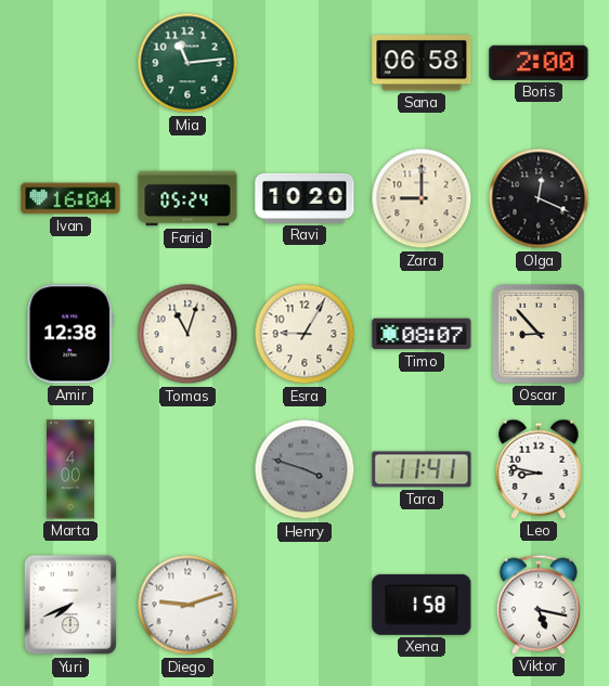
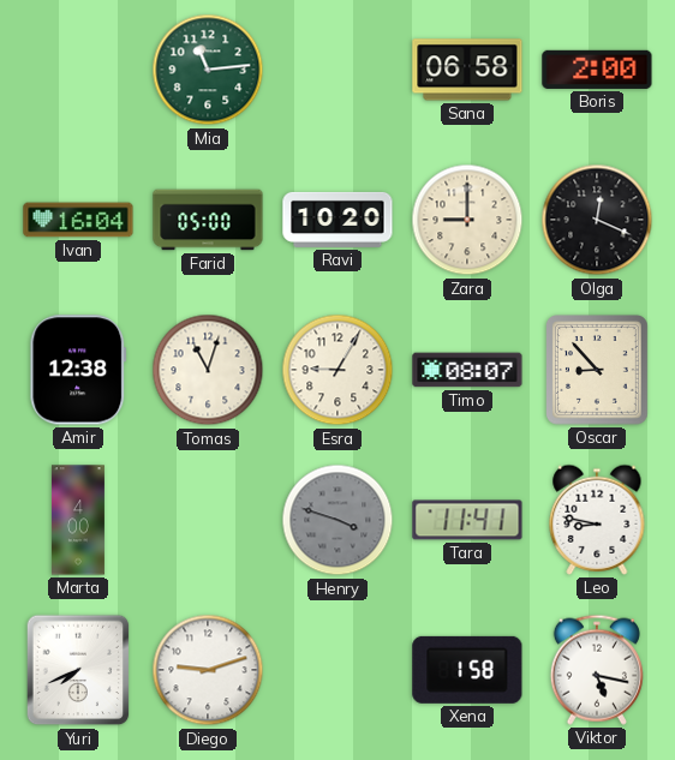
Farid: 05:24 -> 05:00
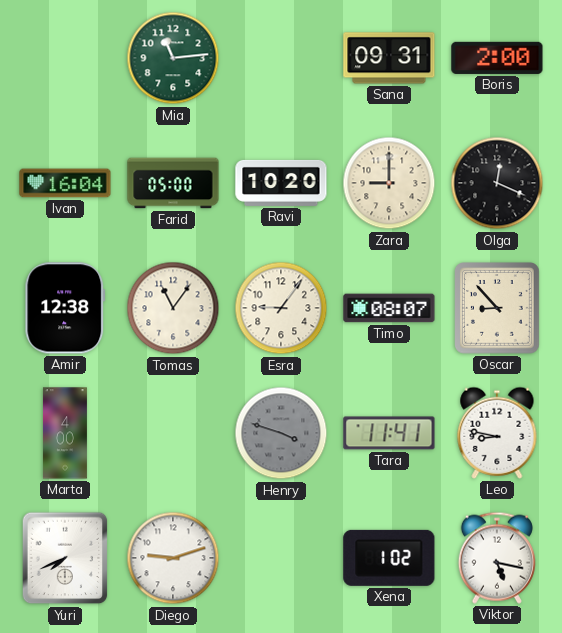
Sana: 06:58 -> 09:31
Tomas: 11:03 -> 11:06
Esra: 9:05 -> 9:06
Xena: 1:58 -> 1:02
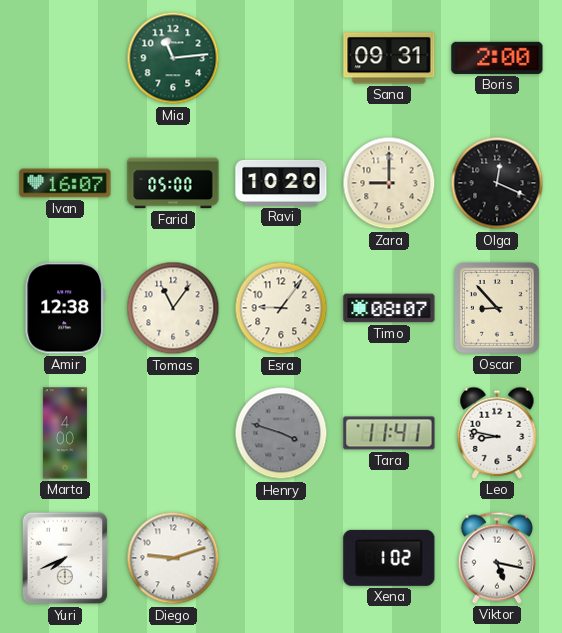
Ivan: 16:04 -> 16:07
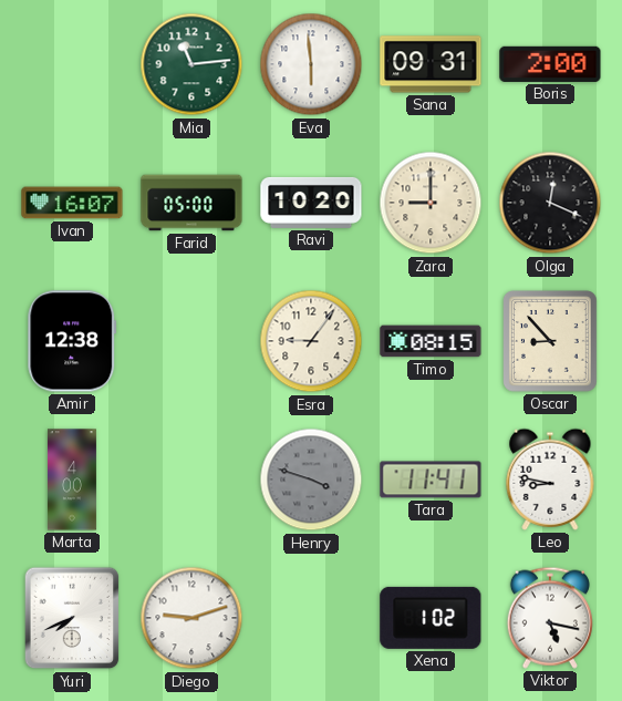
Eva: none -> 5:59
Tomas: 11:06 -> none
Timo: 08:07 -> 08:15
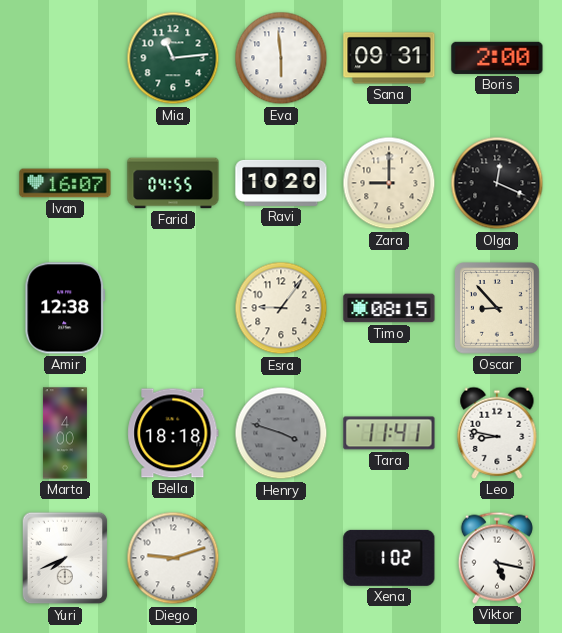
Farid: 05:00 -> 04:55
Bella: none -> 18:18
